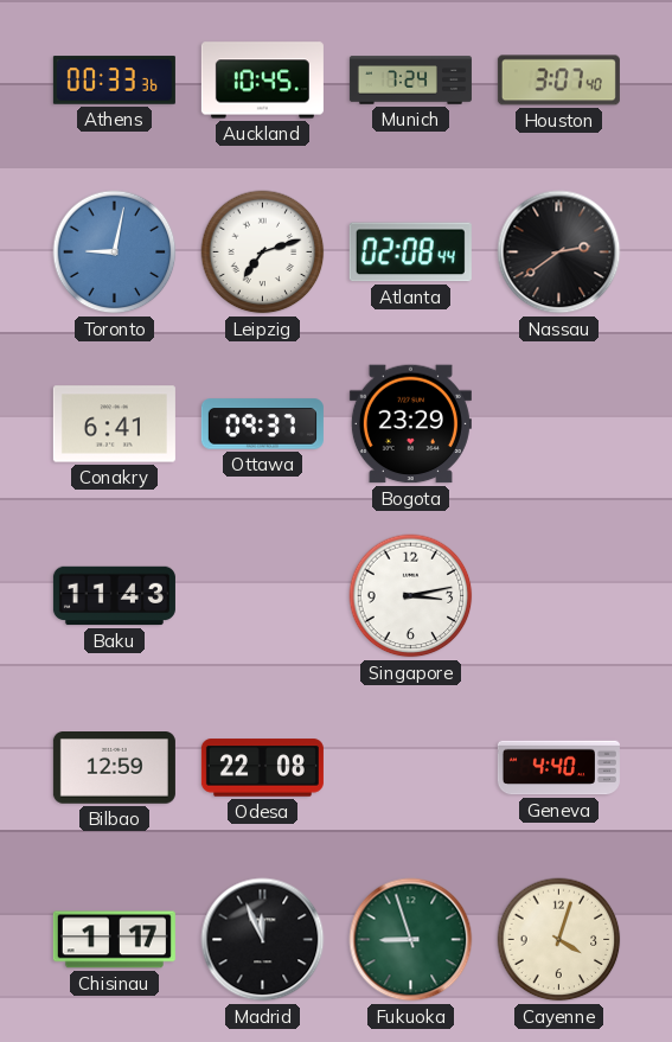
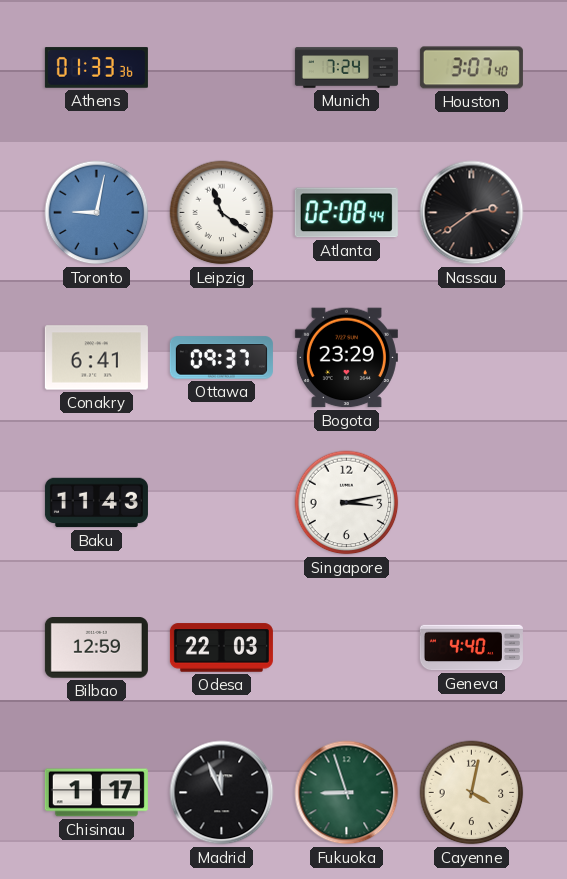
Athens: 00:33 -> 01:33
Auckland: 10:45 -> none
Leipzig: 7:12 -> 11:21
Odesa: 22:08 -> 22:03
Cayenne: 4:03 -> 4:02
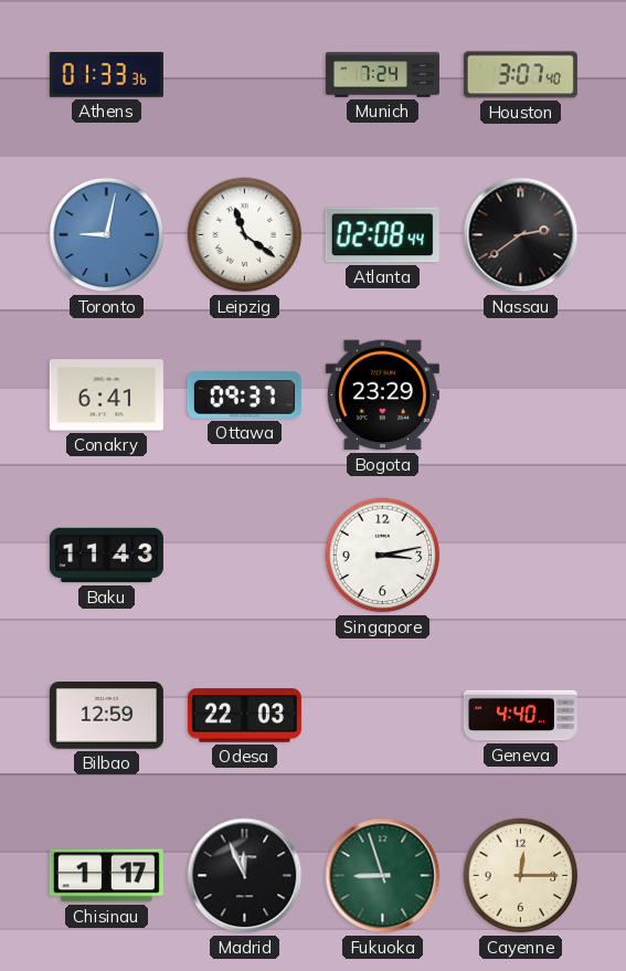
Cayenne: 4:02 -> 12:15
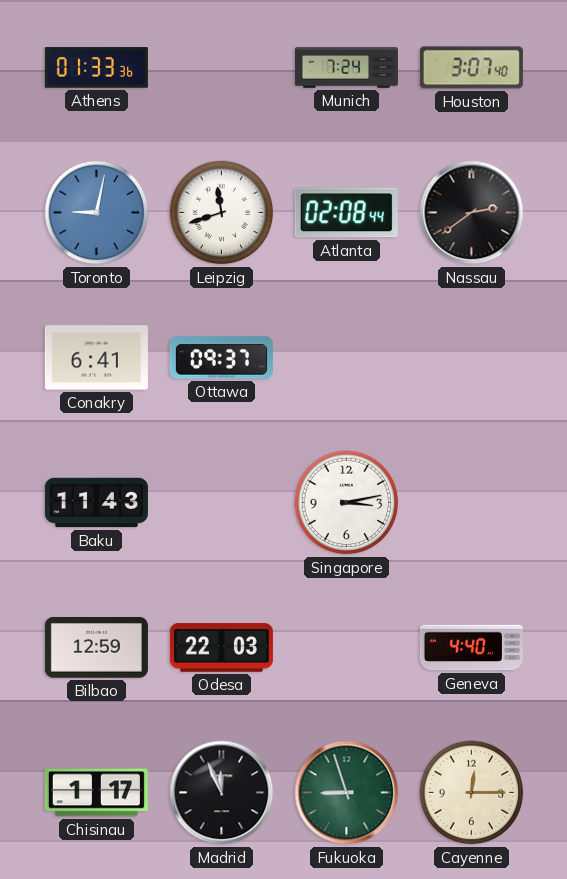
Leipzig: 11:21 -> 11:42
Bogota: 23:29 -> none
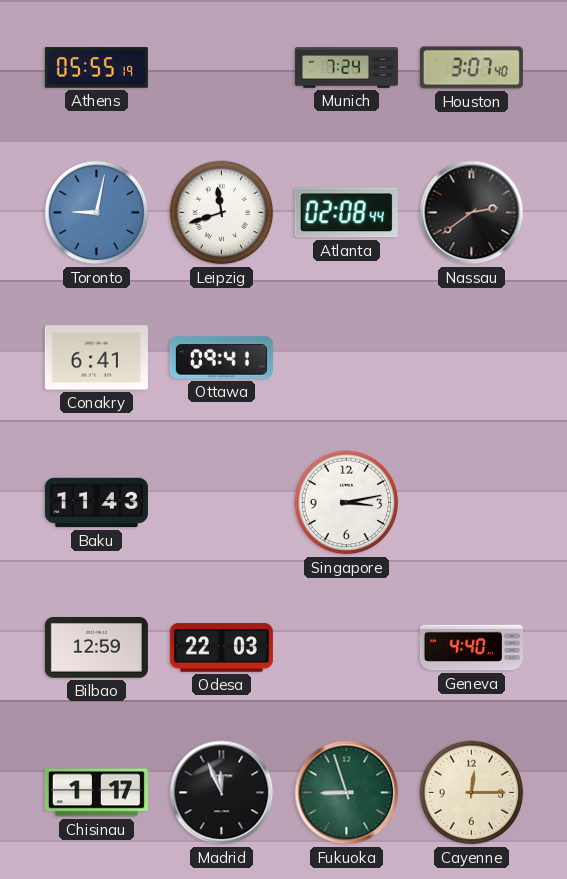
Athens: 01:33 -> 05:55
Ottawa: 09:37 -> 09:41
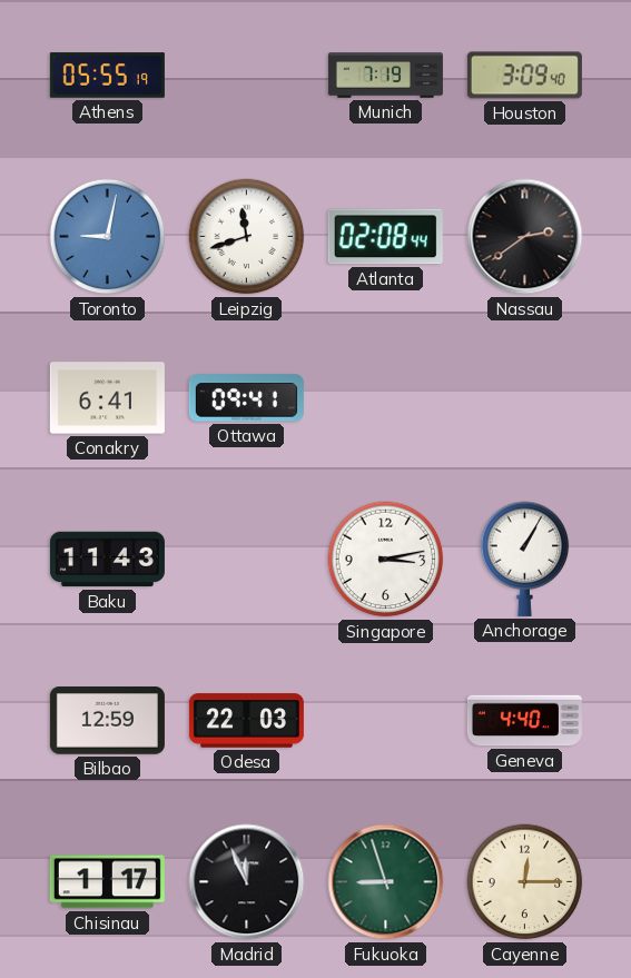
Munich: 7:24 -> 7:19
Houston: 3:07 -> 3:09
Anchorage: none -> 1:05
